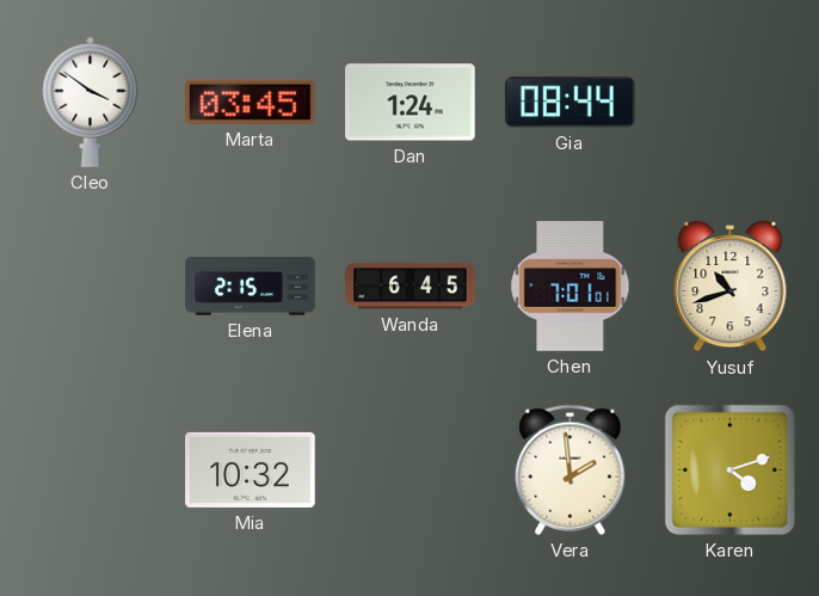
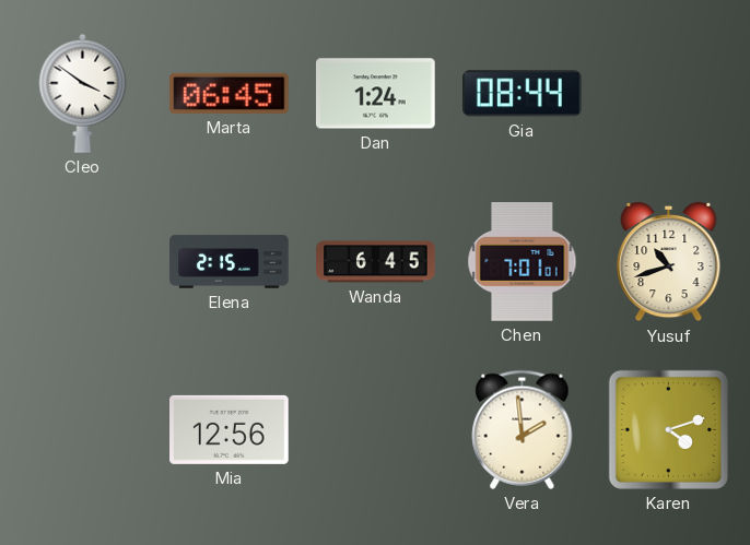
Marta: 03:45 -> 06:45
Mia: 10:32 -> 12:56
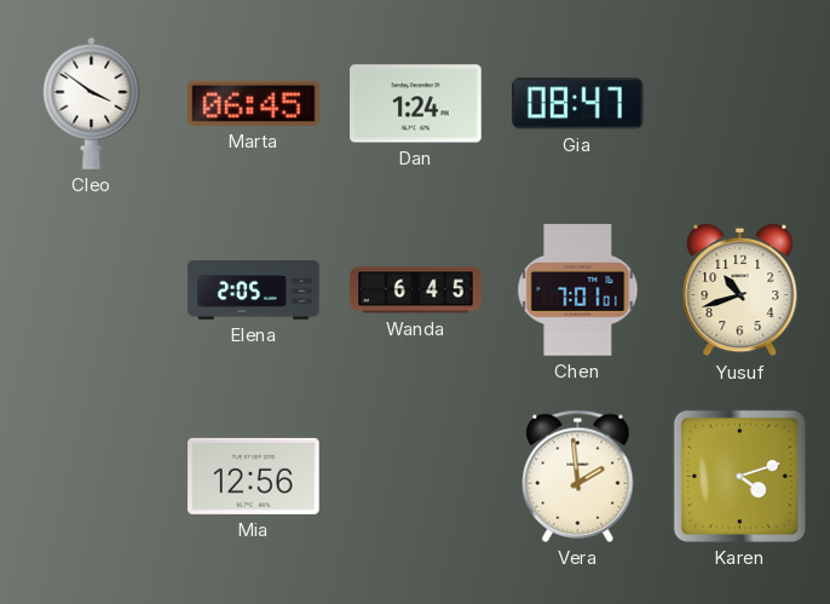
Gia: 08:44 -> 08:47
Elena: 2:15 -> 2:05
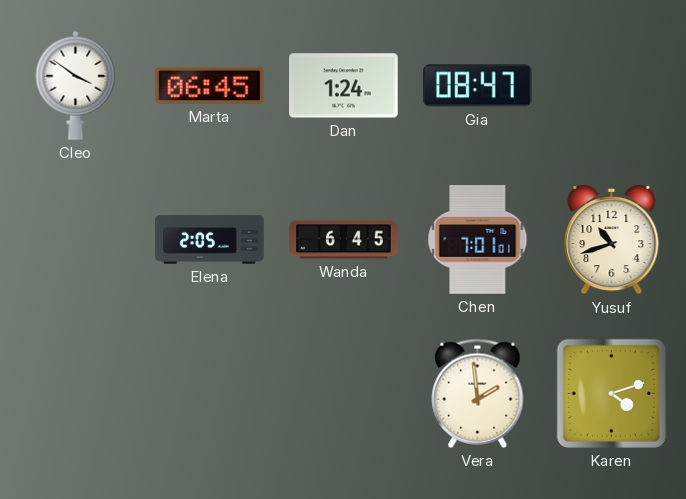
Mia: 12:56 -> none
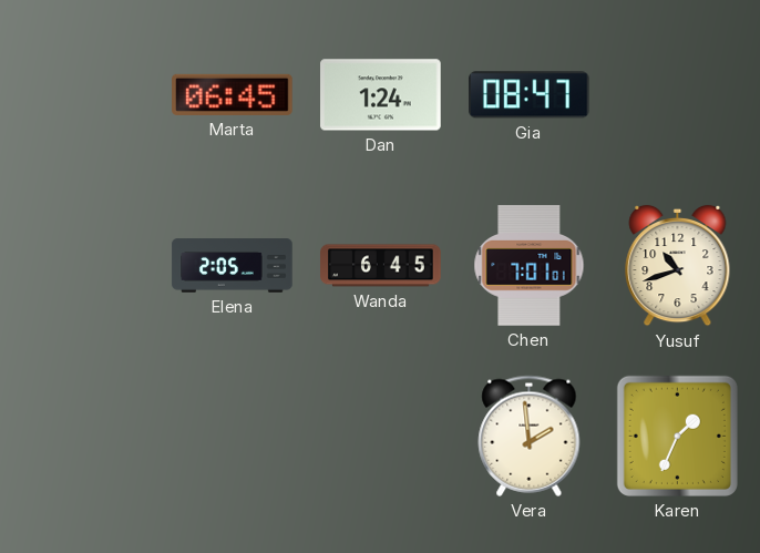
Cleo: 3:51 -> none
Karen: 4:12 -> 1:34
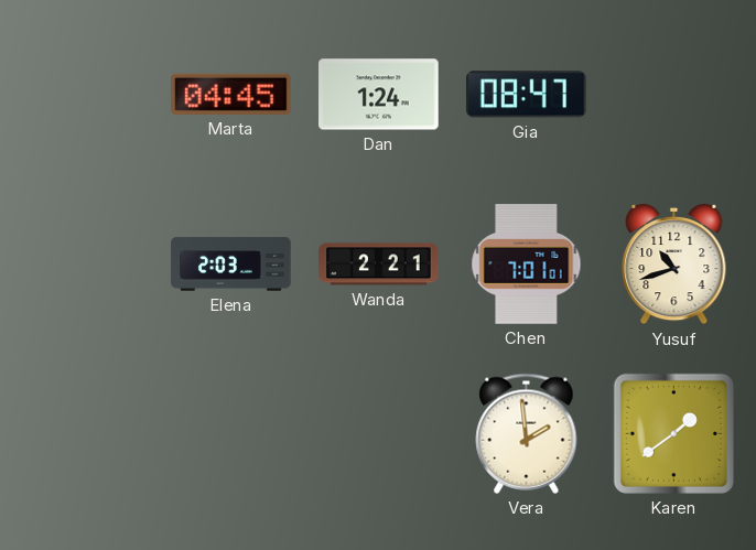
Marta: 06:45 -> 04:45
Elena: 2:05 -> 2:03
Wanda: 6:45 -> 2:21
Karen: 1:34 -> 1:39
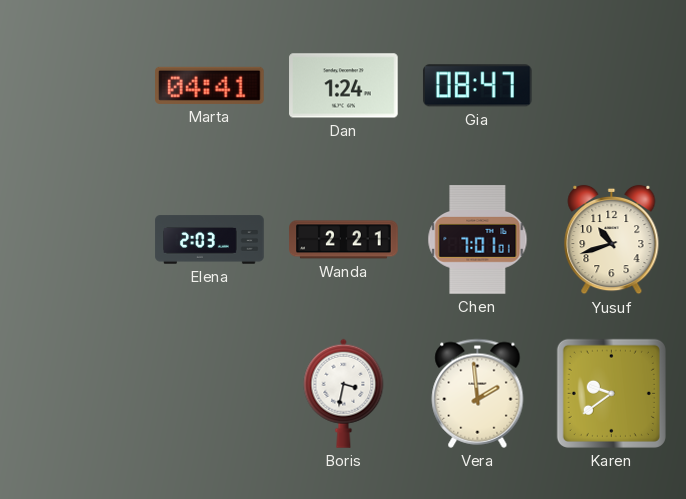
Marta: 04:45 -> 04:41
Boris: none -> 3:32
Karen: 1:39 -> 9:39
